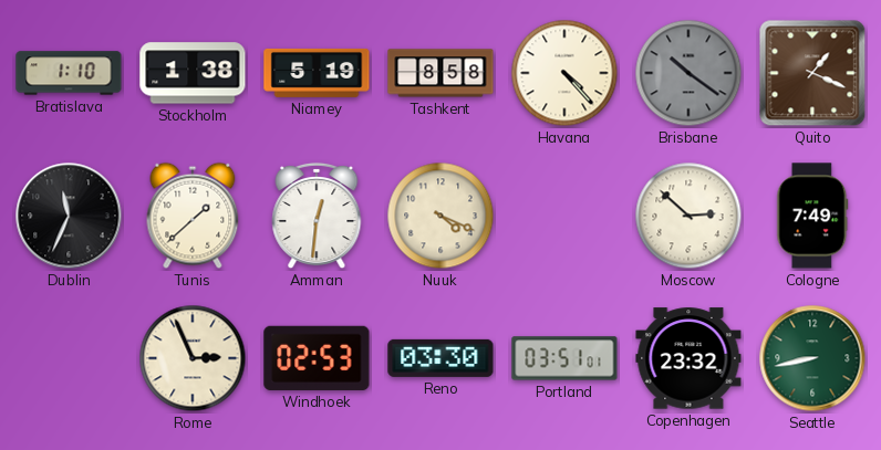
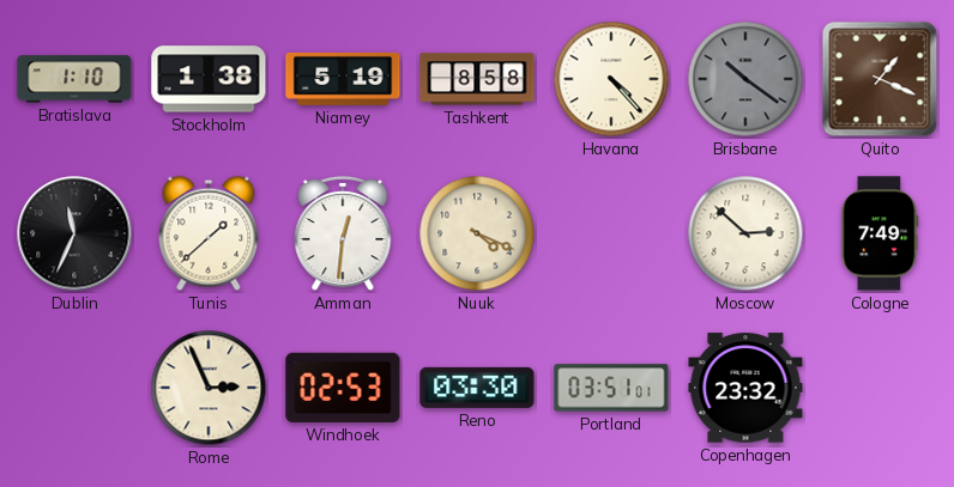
Seattle: 8:43 -> none
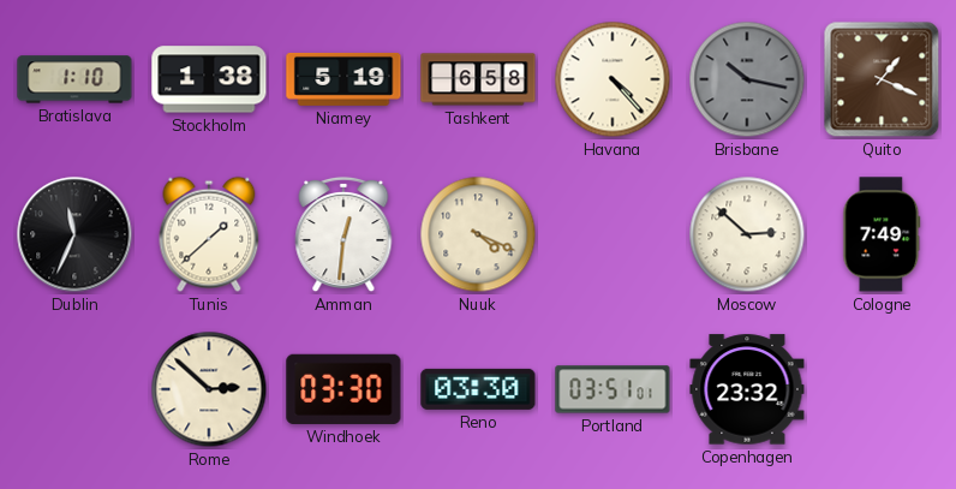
Tashkent: 8:58 -> 6:58
Brisbane: 10:21 -> 10:17
Rome: 2:56 -> 2:52
Windhoek: 02:53 -> 03:30
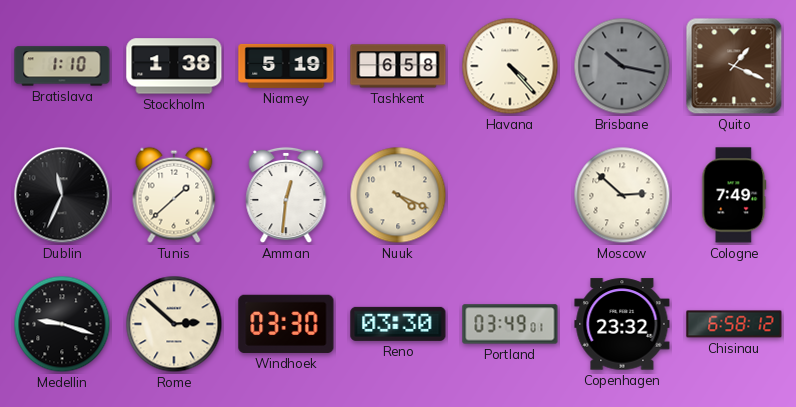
Medellin: none -> 9:18
Portland: 03:51 -> 03:49
Chisinau: none -> 6:58
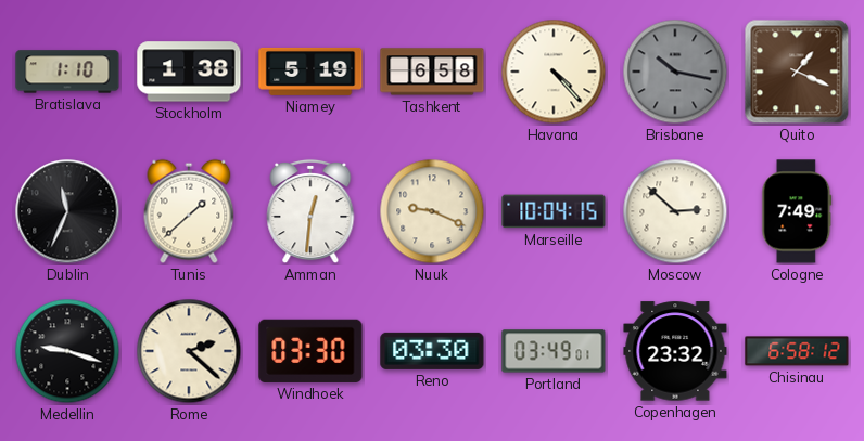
Nuuk: 4:19 -> 9:19
Marseille: none -> 10:04
Rome: 2:52 -> 2:22
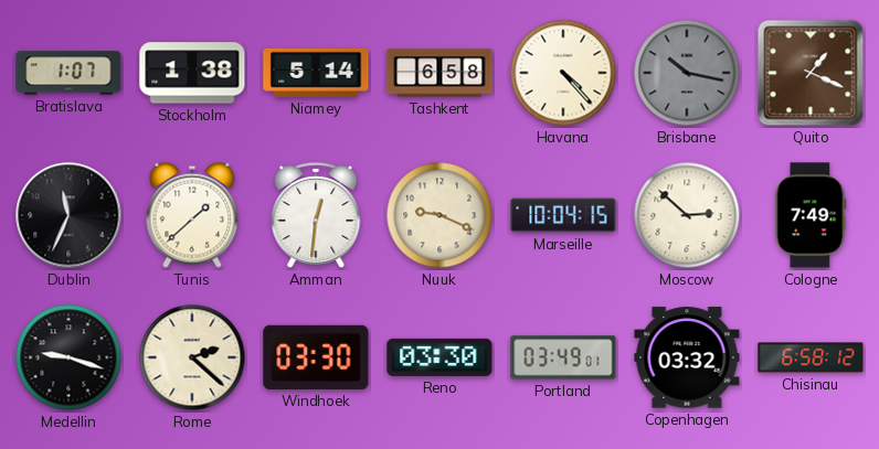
Bratislava: 1:10 -> 1:07
Niamey: 5:19 -> 5:14
Copenhagen: 23:32 -> 03:32
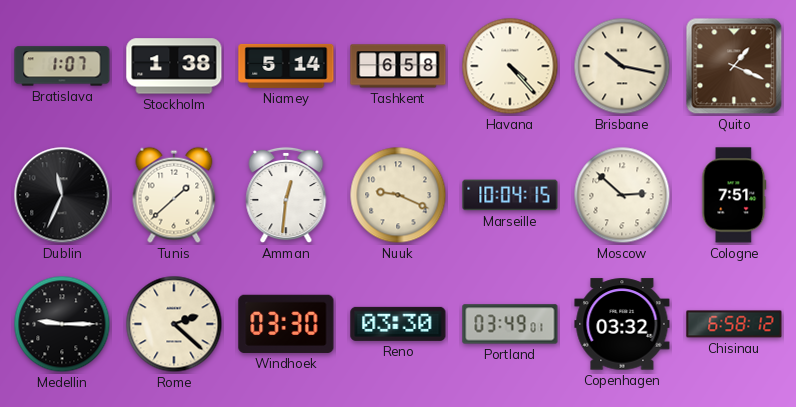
Brisbane dial: grey -> cream
Cologne: 7:49 -> 7:51
Medellin: 9:18 -> 9:15
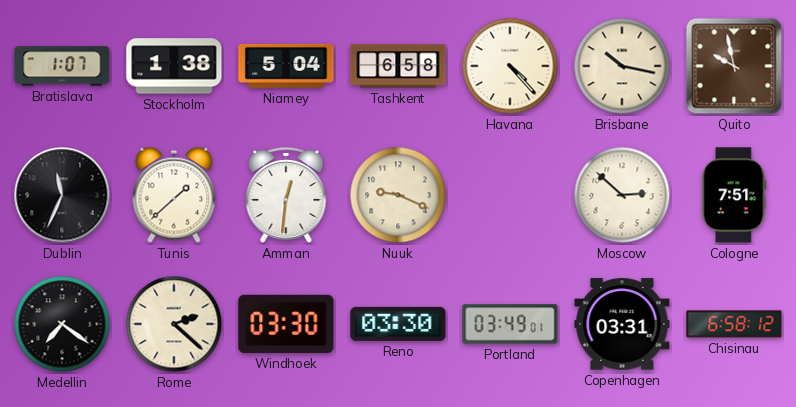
Niamey: 5:14 -> 5:04
Quito: 1:19 -> 9:58
Marseille: 10:04 -> none
Medellin: 9:15 -> 7:21
Copenhagen: 03:32 -> 03:31
